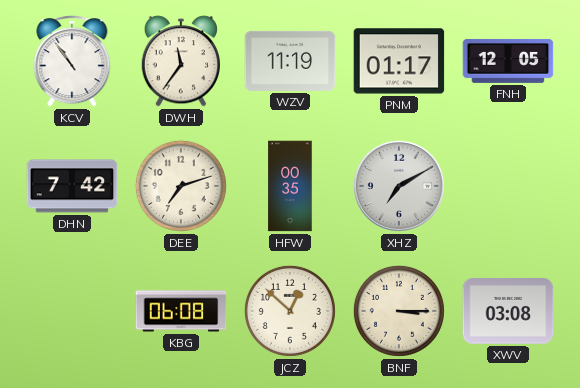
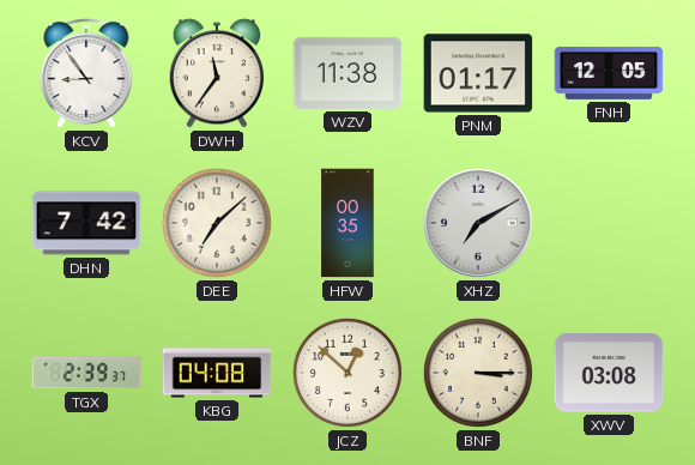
KCV: 10:54 -> 8:54
WZV: 11:19 -> 11:38
DEE: 7:12 -> 7:08
TGX: none -> 2:39
KBG: 06:08 -> 04:08
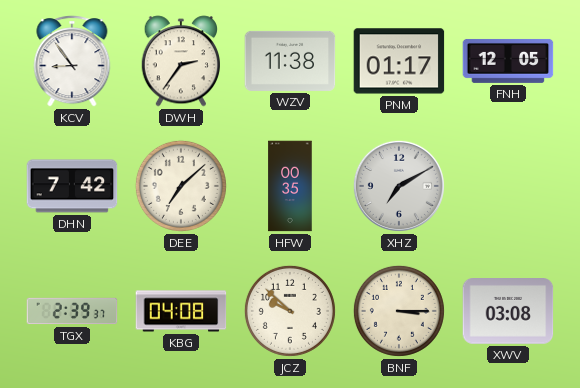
DWH: 11:36 -> 2:36
JCZ: 12:52 -> 9:52
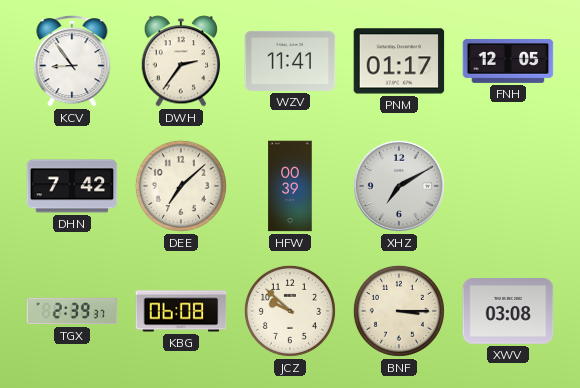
WZV: 11:38 -> 11:41
HFW: 00:35 -> 00:39
KBG: 04:08 -> 06:08
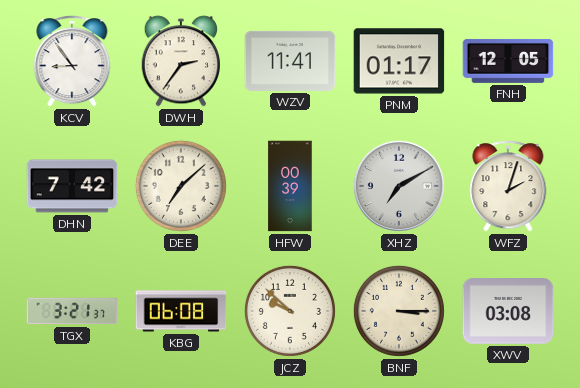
WFZ: none -> 2:03
TGX: 2:39 -> 3:21
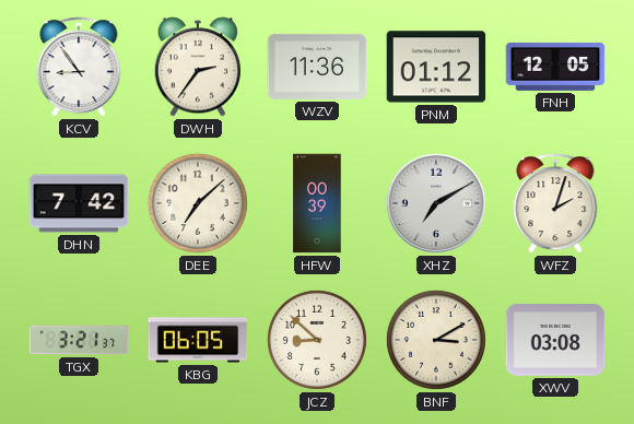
WZV: 11:41 -> 11:36
PNM: 01:17 -> 01:12
KBG: 06:08 -> 06:05
JCZ: 9:52 -> 8:52
BNF: 3:15 -> 3:10
